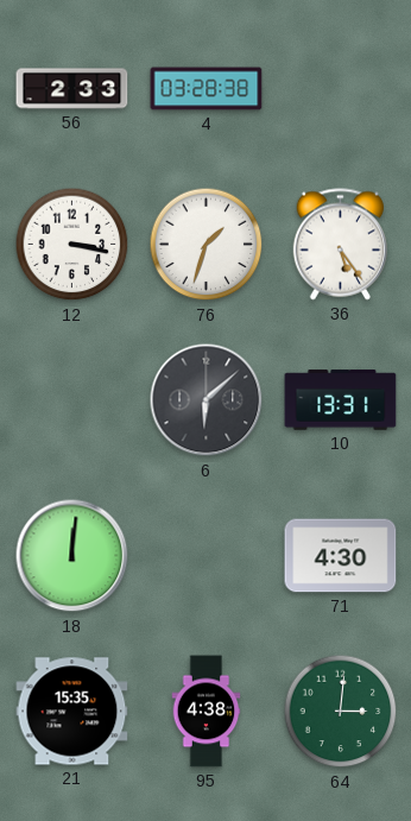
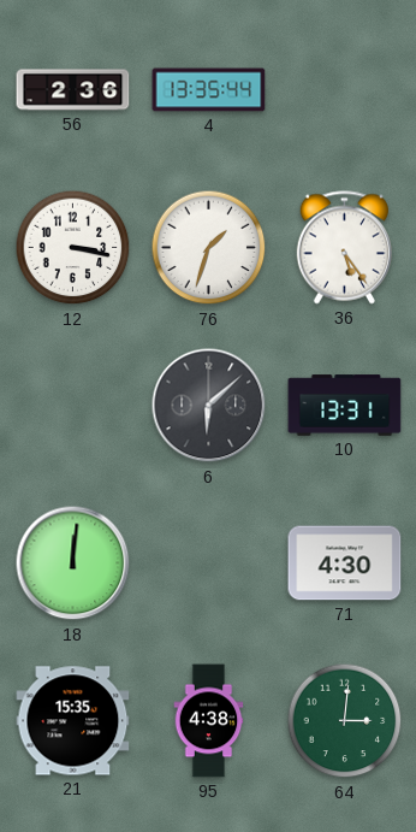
56: 2:33 -> 2:36
4: 03:28 -> 13:35
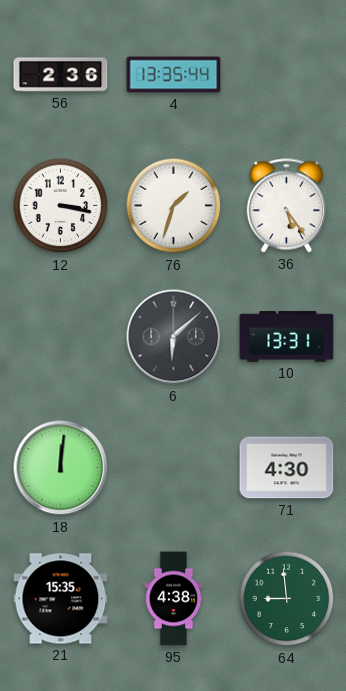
64: 3:01 -> 8:59
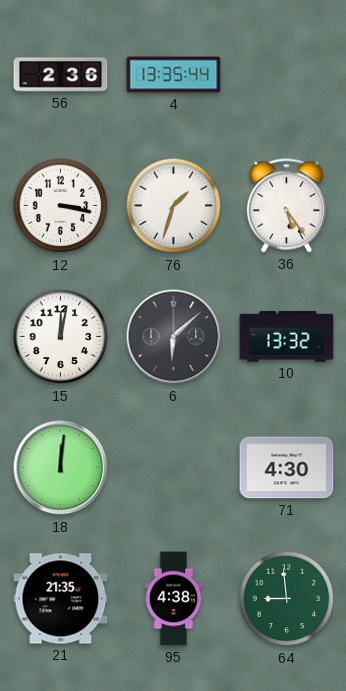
15: none -> 12:02
10: 13:31 -> 13:32
21: 15:35 -> 21:35
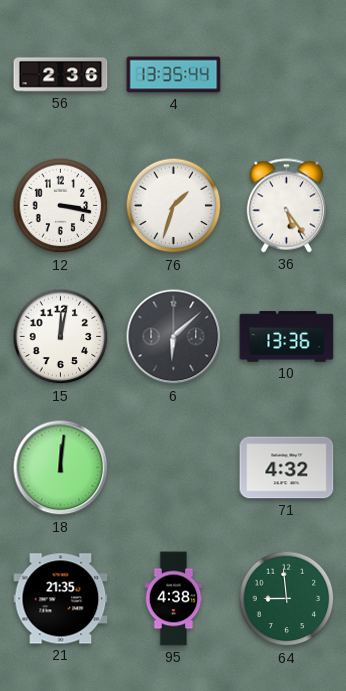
10: 13:32 -> 13:36
71: 4:30 -> 4:32
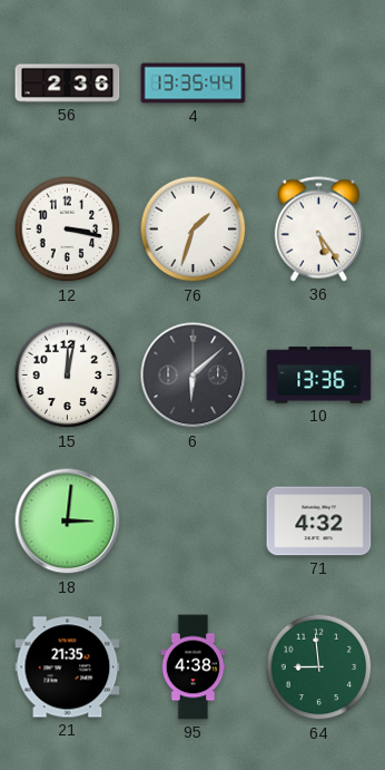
18: 12:01 -> 3:01
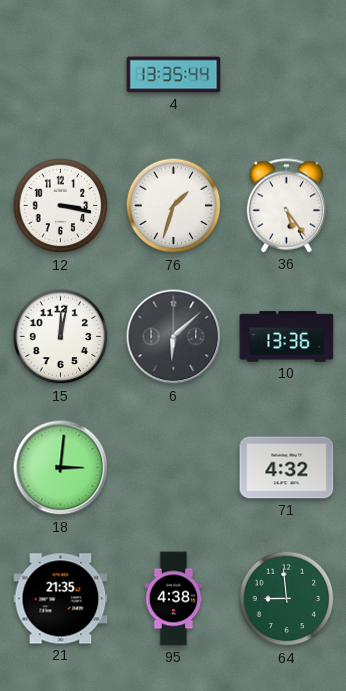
56: 2:36 -> none
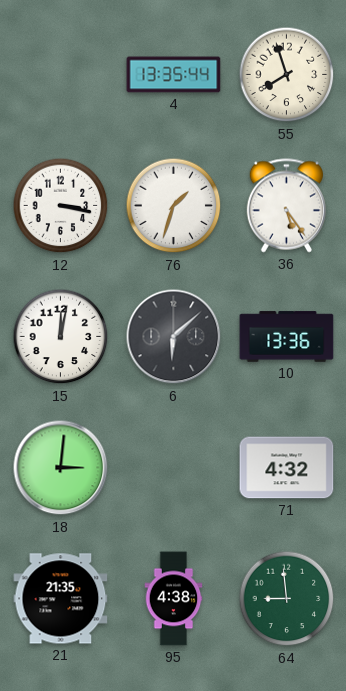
55: none -> 7:57
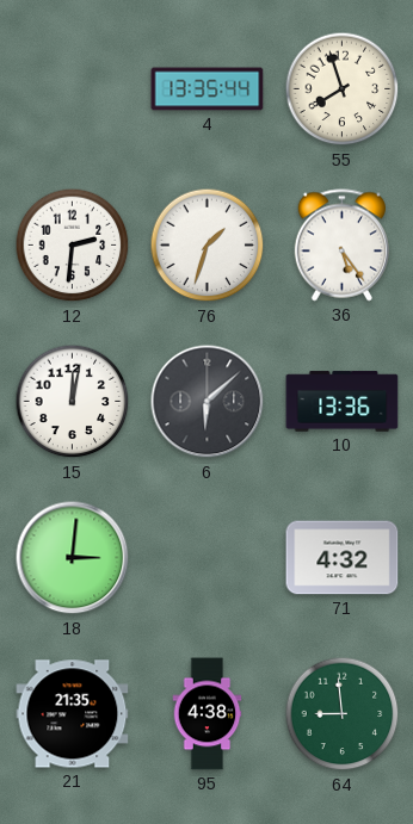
12: 3:17 -> 2:31
